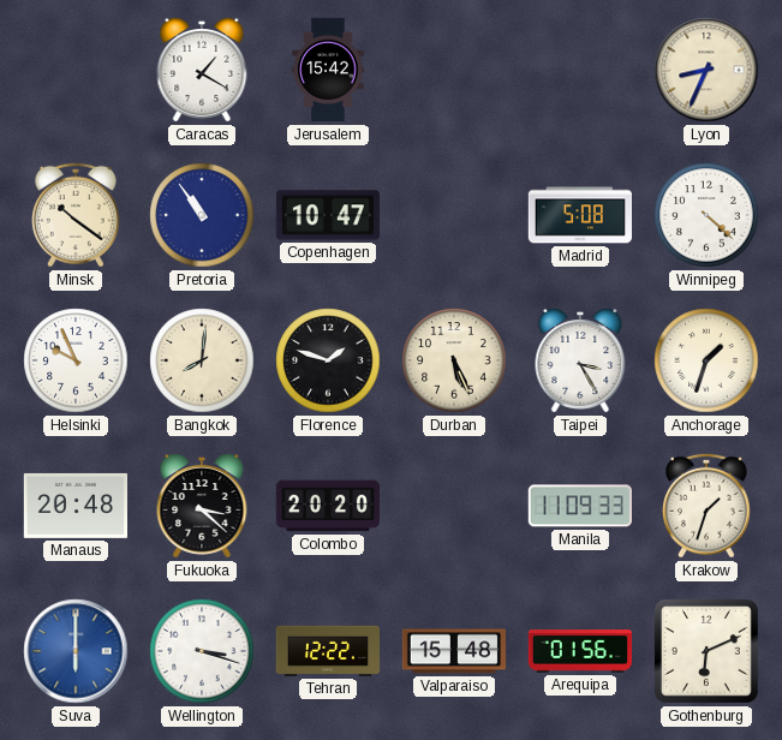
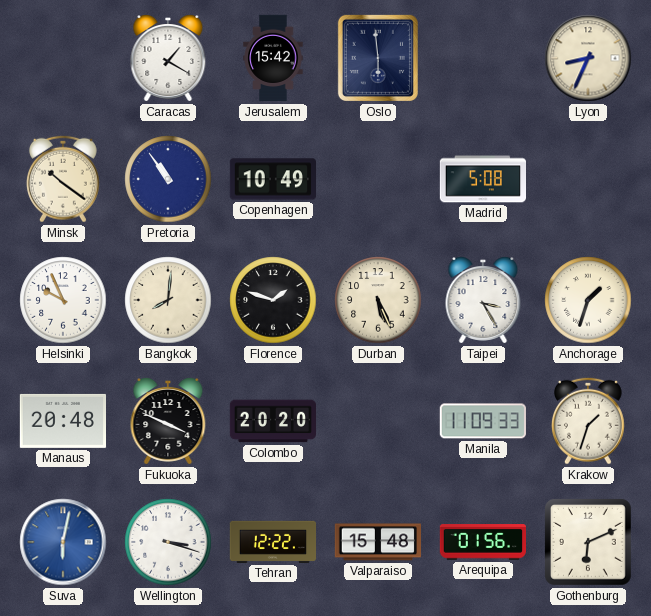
Oslo: none -> 5:59
Copenhagen: 10:47 -> 10:49
Winnipeg: 4:22 -> none
Fukuoka: 3:22 -> 3:49
Suva: 6:00 -> 6:02
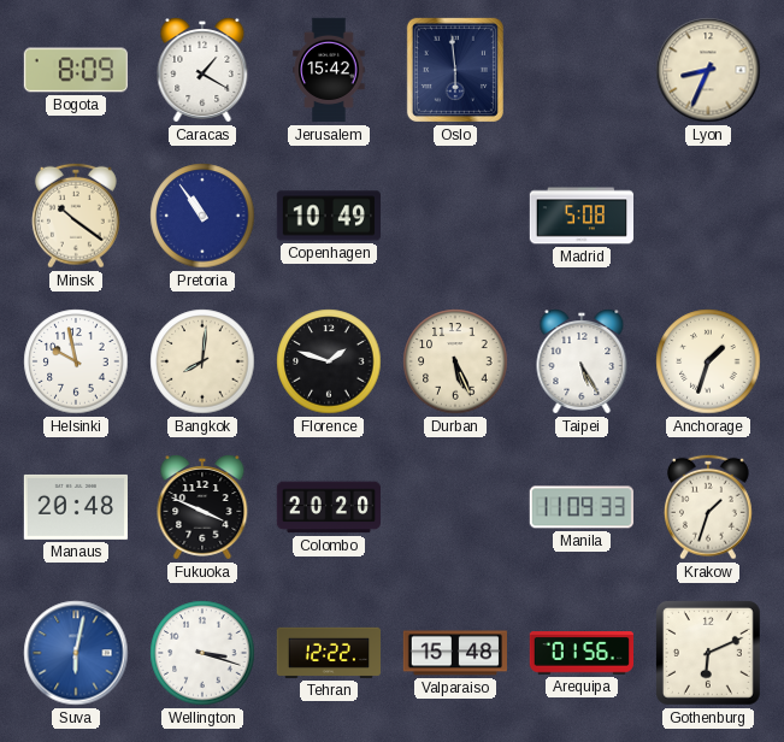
Bogota: none -> 8:09
Helsinki: 9:56 -> 9:58
Taipei: 3:25 -> 5:25
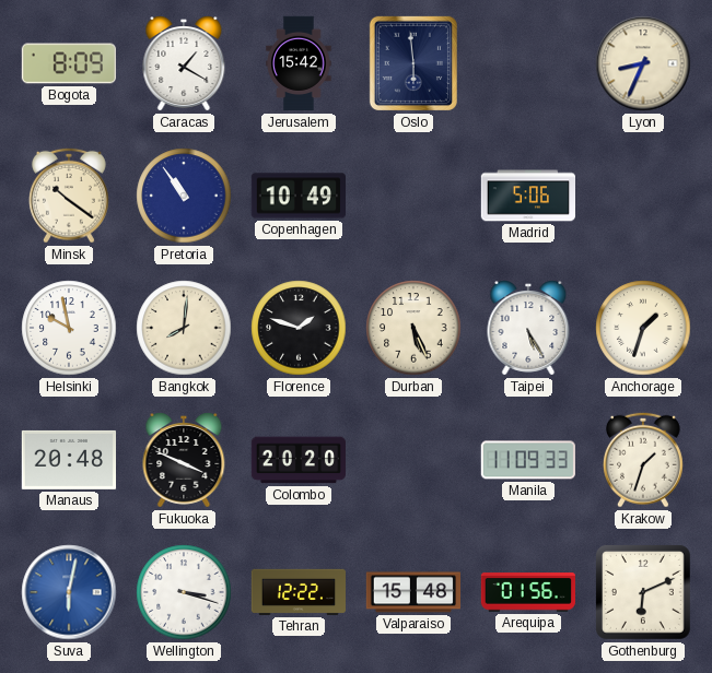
Madrid: 5:08 -> 5:06
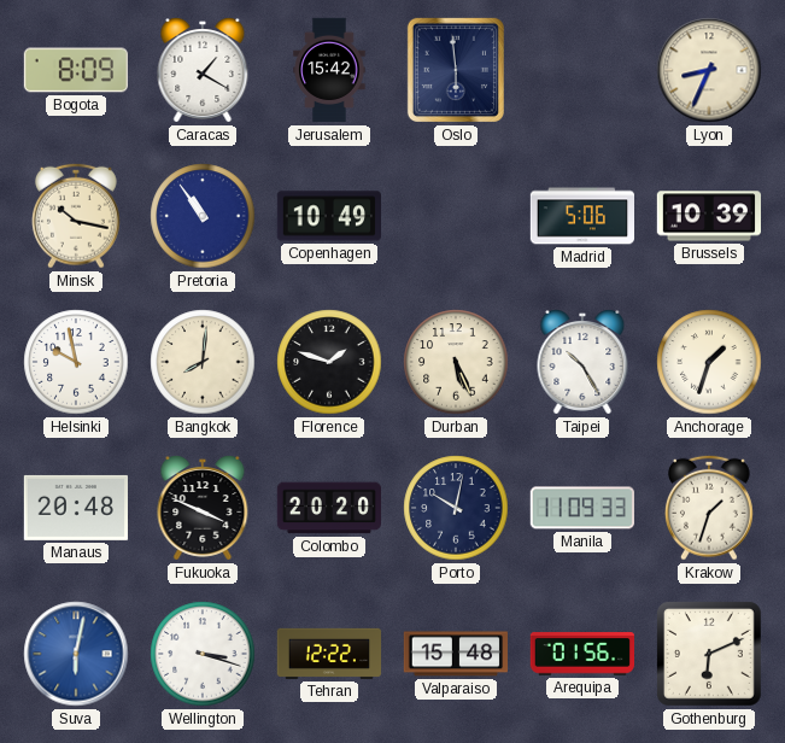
Minsk: 10:21 -> 10:17
Brussels: none -> 10:39
Taipei: 5:25 -> 10:25
Porto: none -> 10:02
